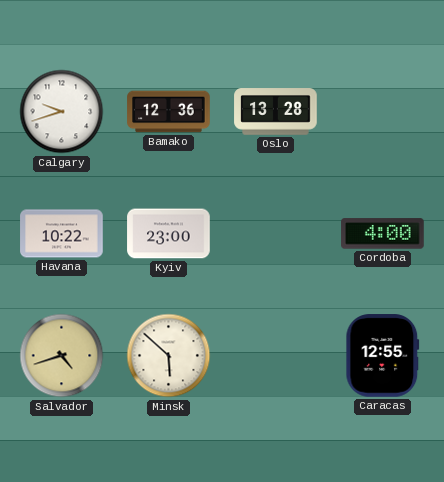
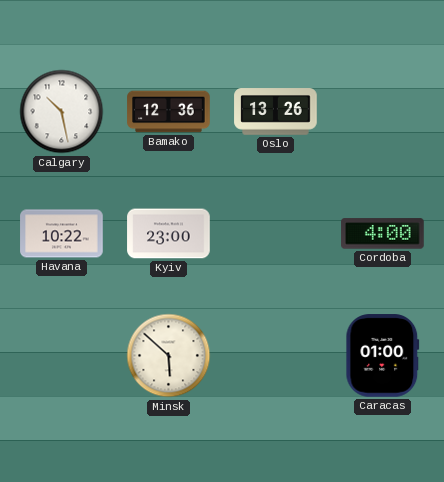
Calgary: 9:42 -> 10:28
Oslo: 13:28 -> 13:26
Salvador: 4:42 -> none
Caracas: 12:55 -> 01:00
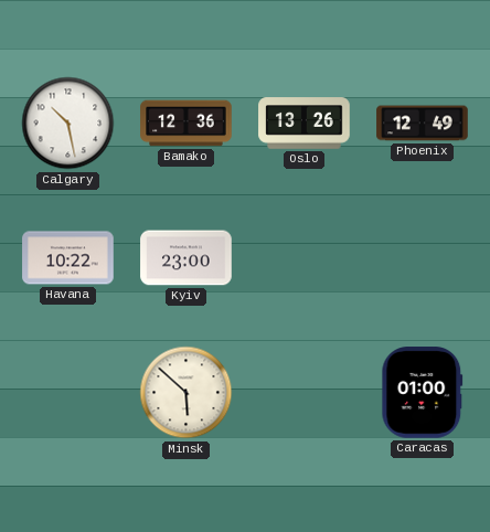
Phoenix: none -> 12:49
Cordoba: 4:00 -> none
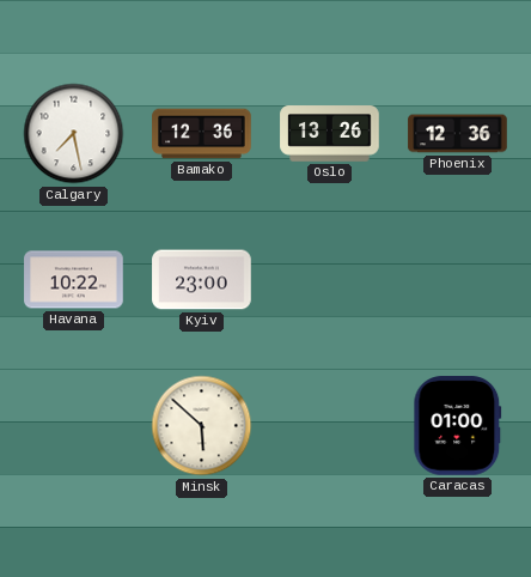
Calgary: 10:28 -> 7:28
Phoenix: 12:49 -> 12:36
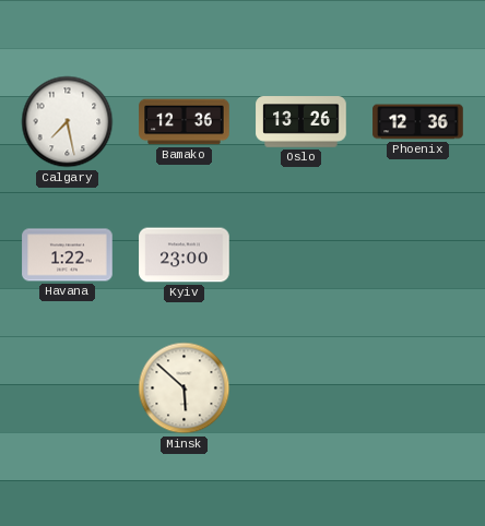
Havana: 10:22 -> 1:22
Caracas: 01:00 -> none
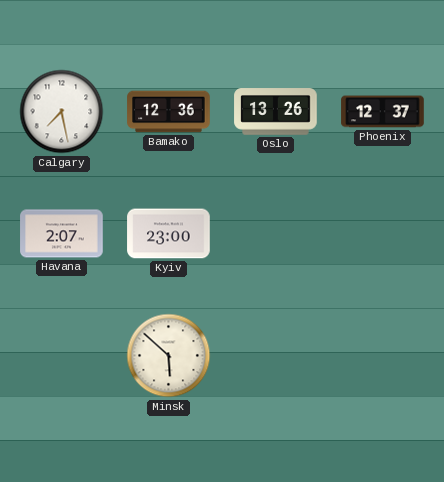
Phoenix: 12:36 -> 12:37
Havana: 1:22 -> 2:07
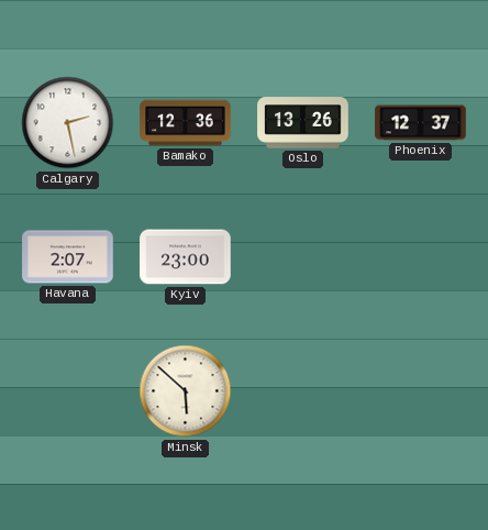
Calgary: 7:28 -> 2:28
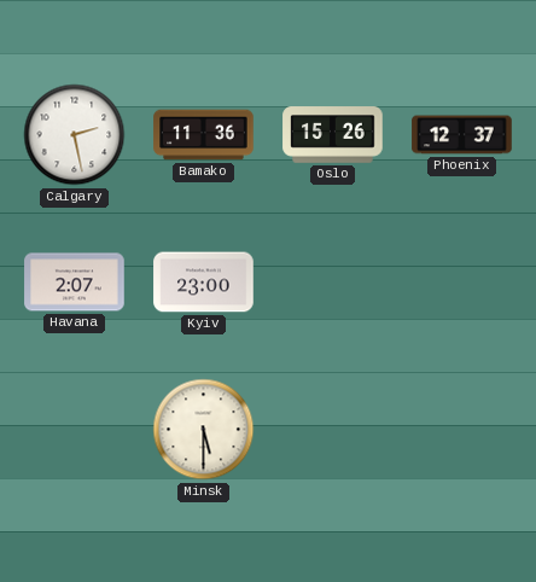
Bamako: 12:36 -> 11:36
Oslo: 13:26 -> 15:26
Minsk: 5:52 -> 5:30
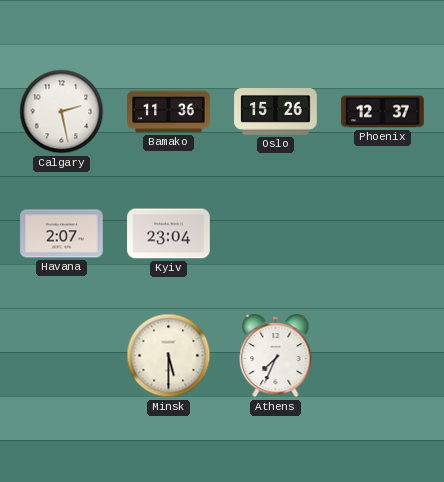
Kyiv: 23:00 -> 23:04
Athens: none -> 7:34
